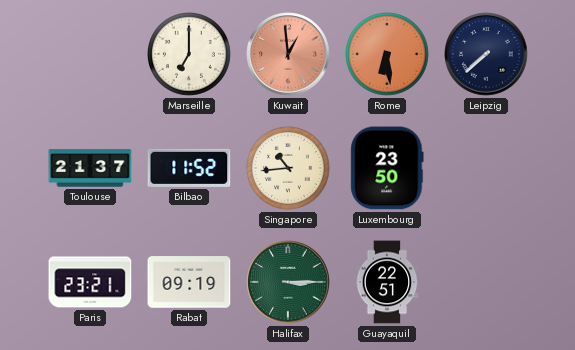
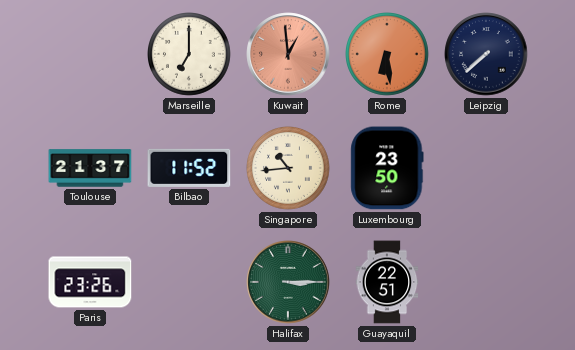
Paris: 23:21 -> 23:26
Rabat: 09:19 -> none
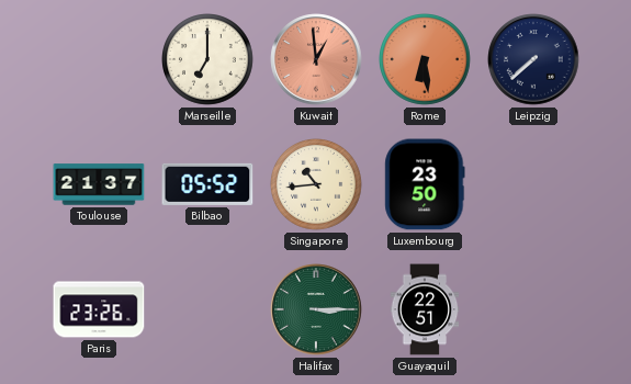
Bilbao: 11:52 -> 05:52
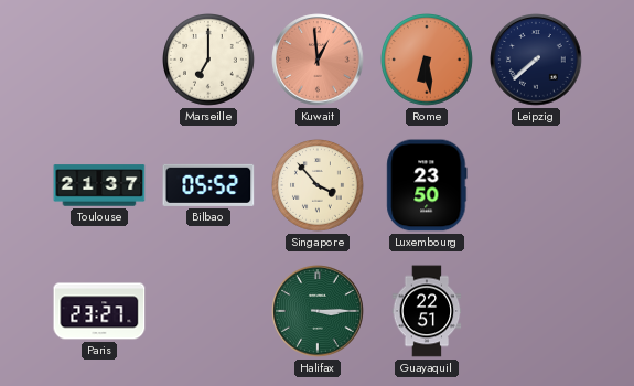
Singapore: 10:44 -> 3:53
Paris: 23:26 -> 23:27
